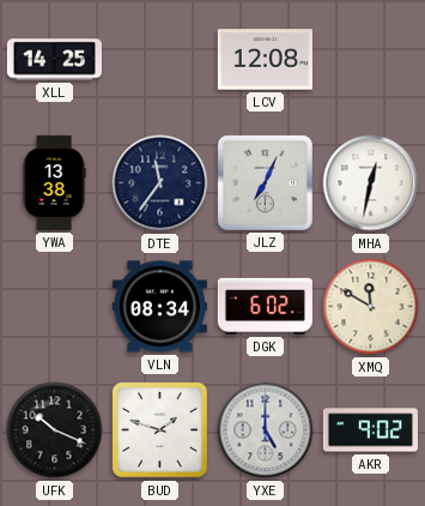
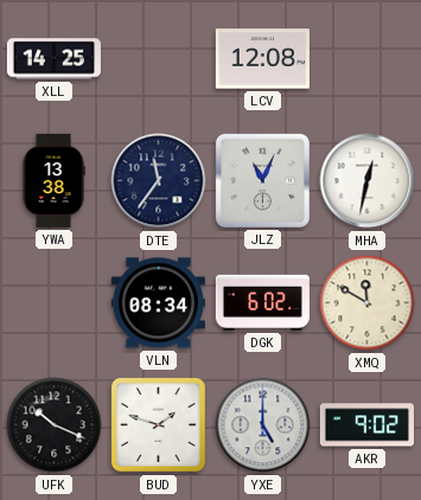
JLZ: 7:04 -> 11:04
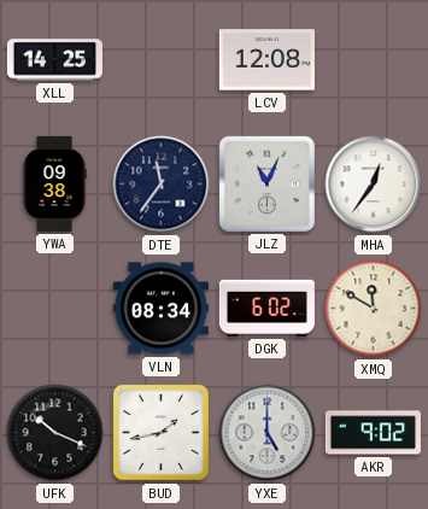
YWA: 13:38 -> 09:38
MHA: 12:32 -> 12:36
BUD: 1:48 -> 1:43
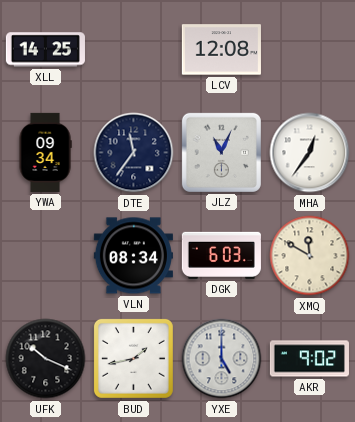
YWA: 09:38 -> 09:34
DGK: 6:02 -> 6:03
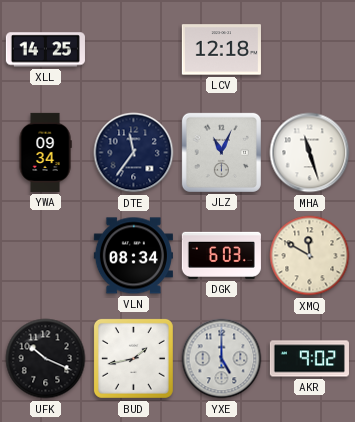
LCV: 12:08 -> 12:18
MHA: 12:36 -> 11:27
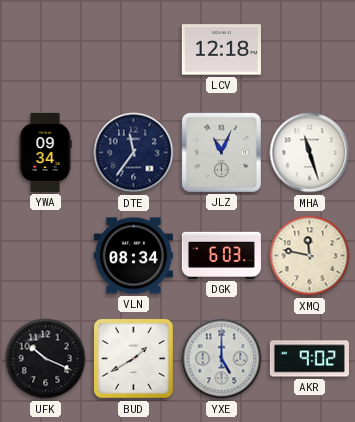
XLL: 14:25 -> none
XMQ: 11:50 -> 11:47
BUD: 1:43 -> 1:40
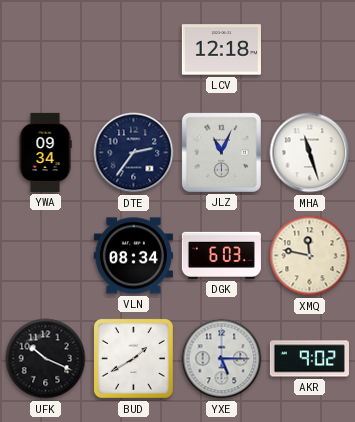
DTE: 11:36 -> 2:36
YXE: 5:00 -> 5:15
